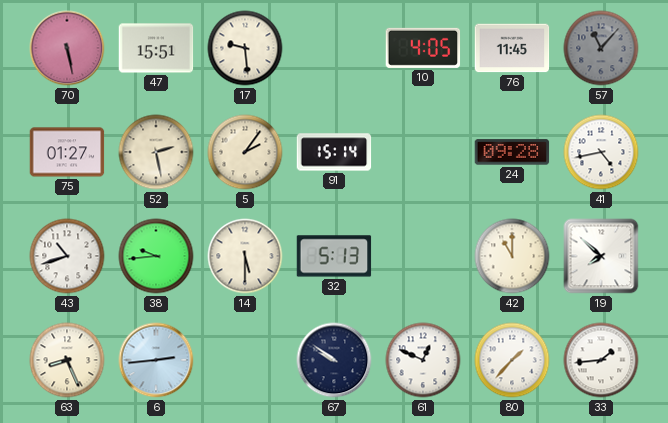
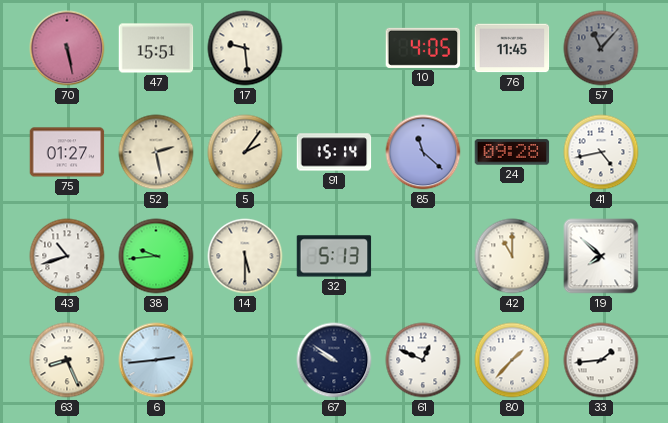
85: none -> 11:22
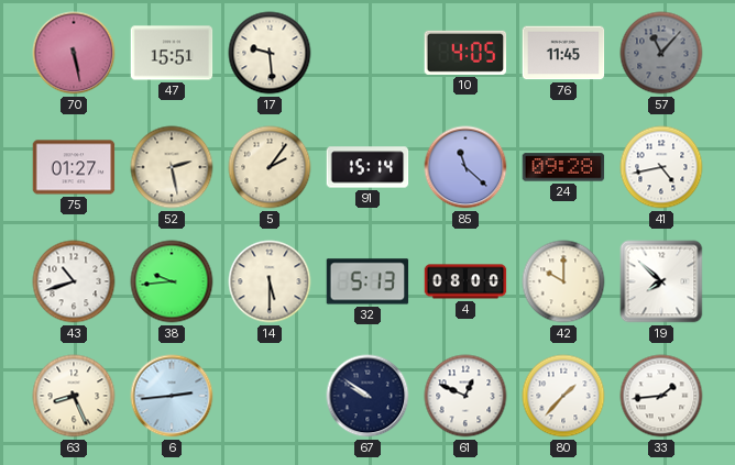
4: none -> 08:00
42: 11:00 -> 10:00
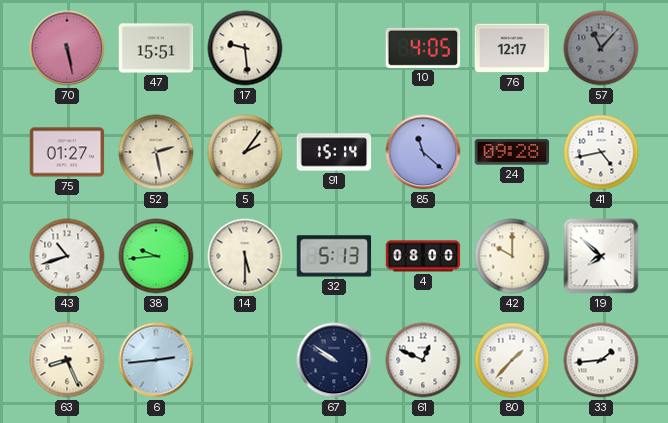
76: 11:45 -> 12:17
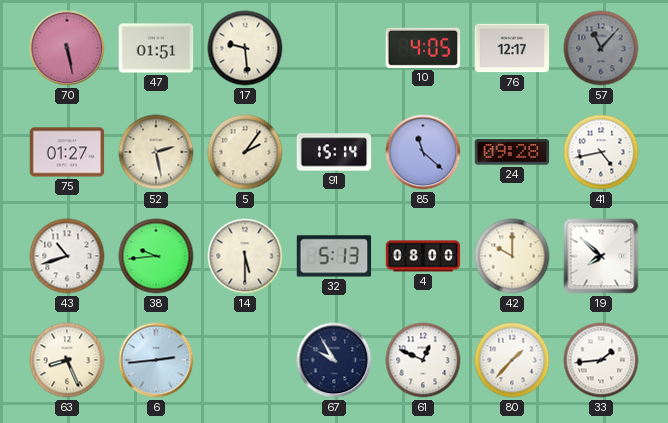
47: 15:51 -> 01:51
67: 9:51 -> 9:55
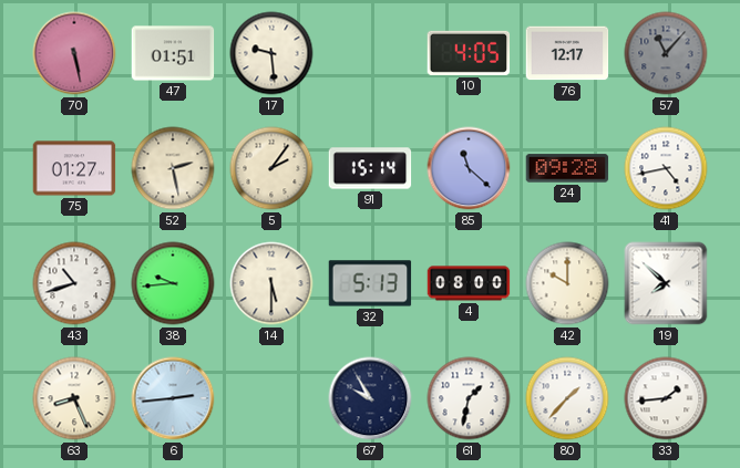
61: 12:49 -> 1:32
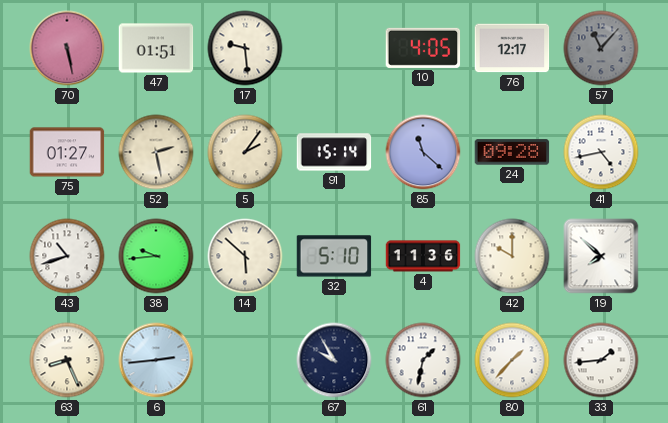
14: 5:30 -> 5:52
32: 5:13 -> 5:10
4: 08:00 -> 11:36
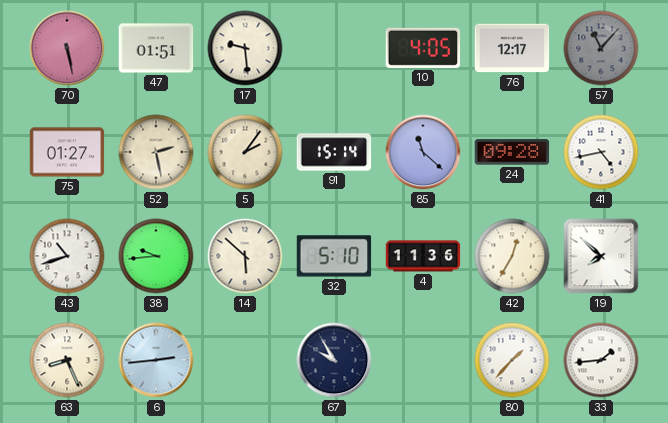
42: 10:00 -> 12:35
61: 1:32 -> none
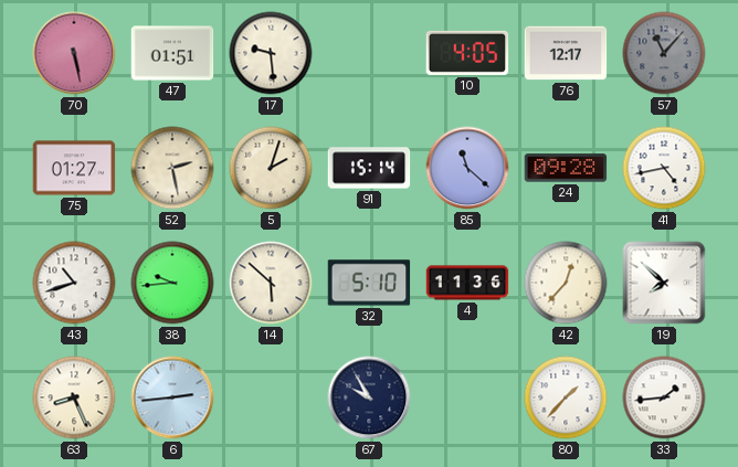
5: 2:06 -> 2:03
42: 12:35 -> 12:37
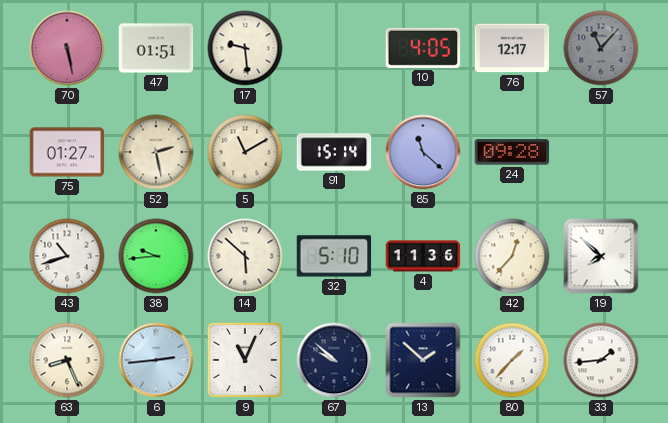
5: 2:03 -> 11:10
41: 4:43 -> none
9: none -> 11:04
67: 9:55 -> 9:52
13: none -> 1:52
